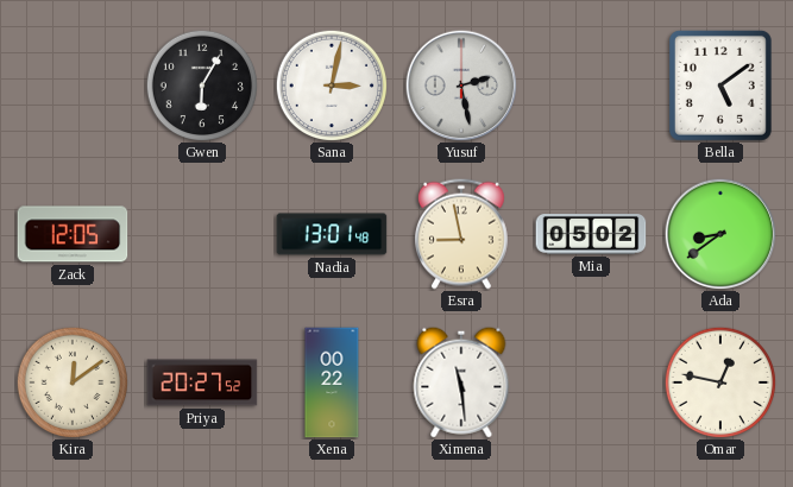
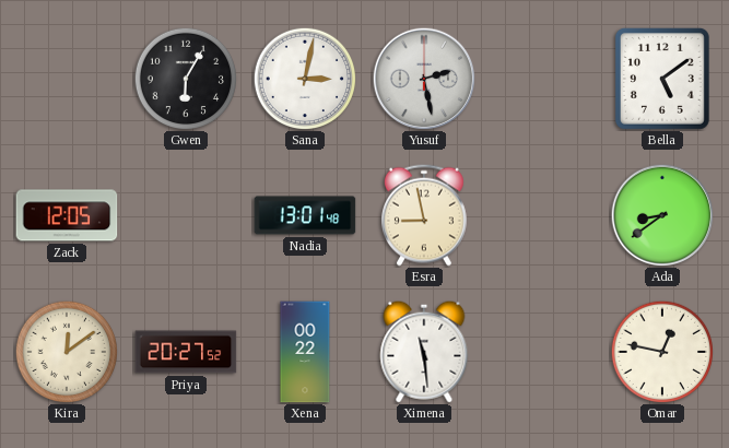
Mia: 05:02 -> none
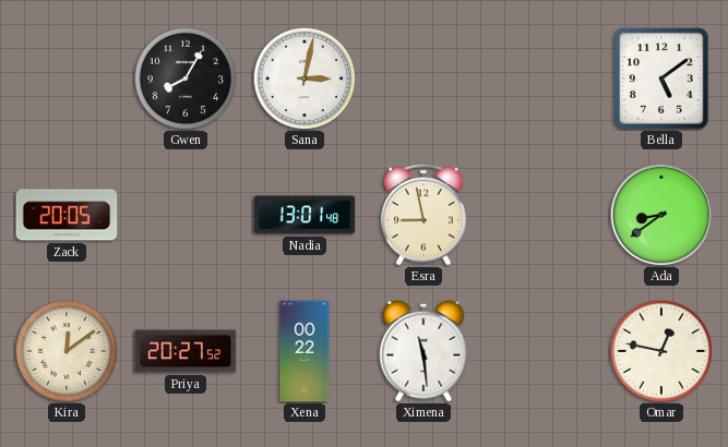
Gwen: 6:05 -> 8:05
Yusuf: 2:28 -> none
Zack: 12:05 -> 20:05
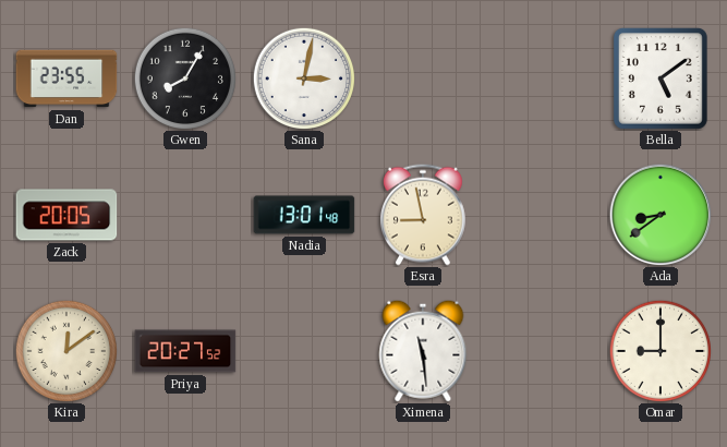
Dan: none -> 23:55
Xena: 00:22 -> none
Omar: 12:47 -> 9:00
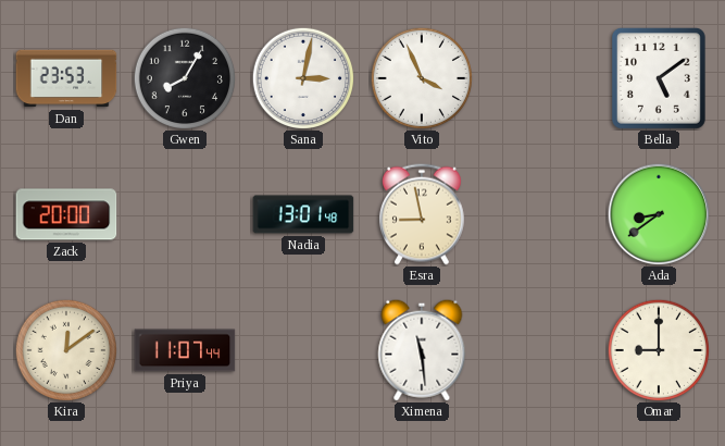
Dan: 23:55 -> 23:53
Vito: none -> 3:56
Zack: 20:05 -> 20:00
Priya: 20:27 -> 11:07
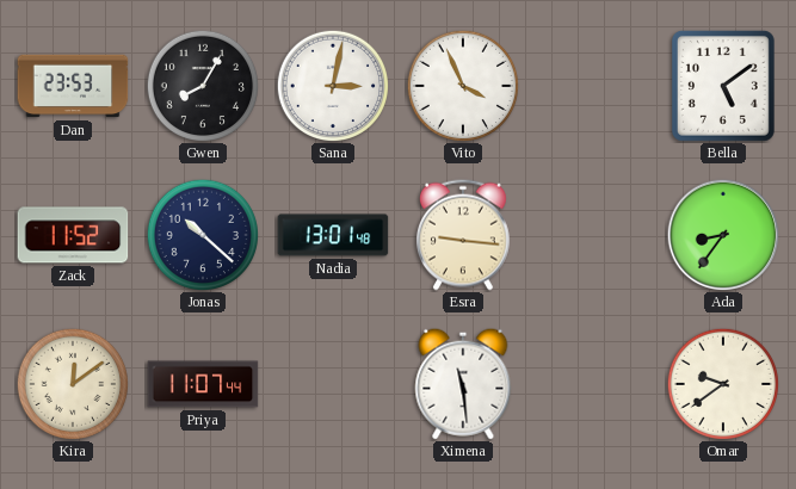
Zack: 20:00 -> 11:52
Jonas: none -> 10:22
Esra: 8:58 -> 9:16
Ada: 8:39 -> 8:36
Omar: 9:00 -> 9:39
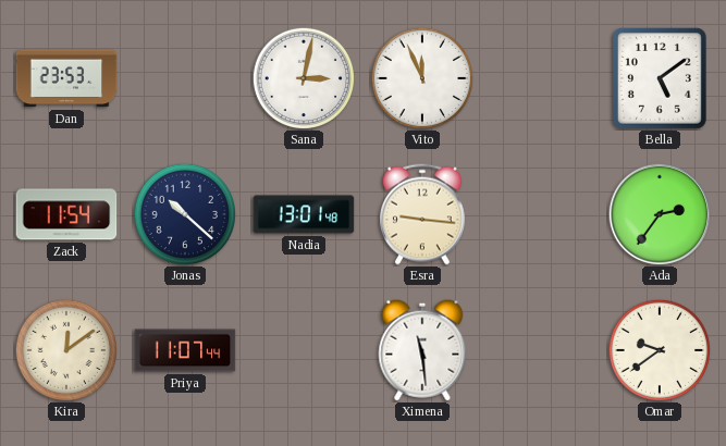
Gwen: 8:05 -> none
Vito: 3:56 -> 11:56
Zack: 11:52 -> 11:54
Ada: 8:36 -> 2:36
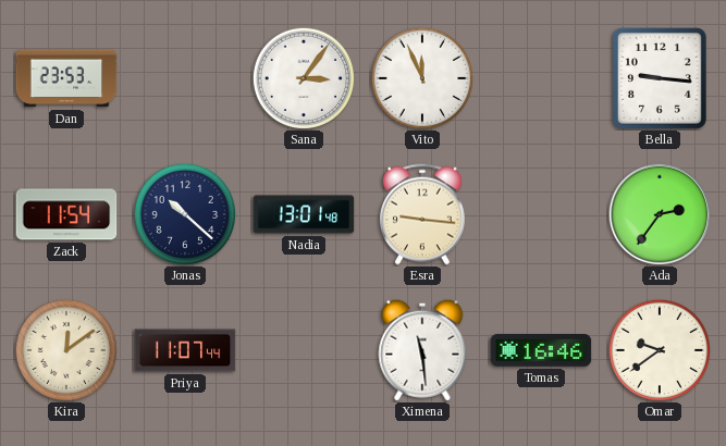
Sana: 3:02 -> 3:06
Bella: 5:09 -> 9:16
Tomas: none -> 16:46
